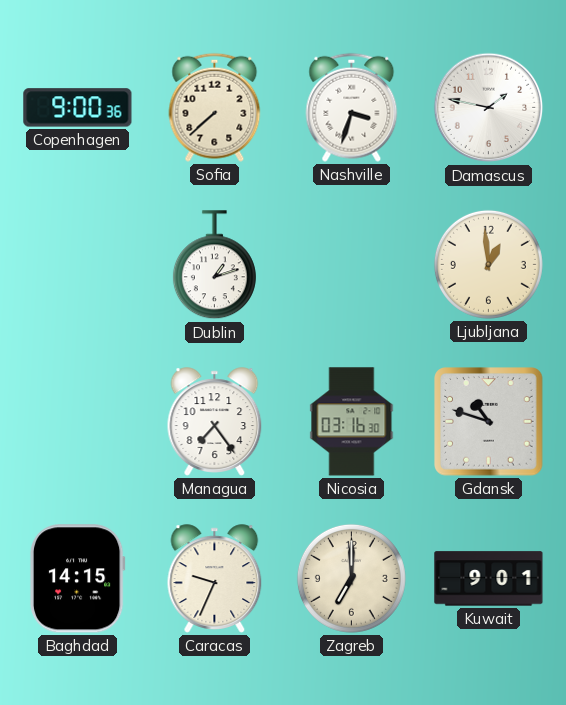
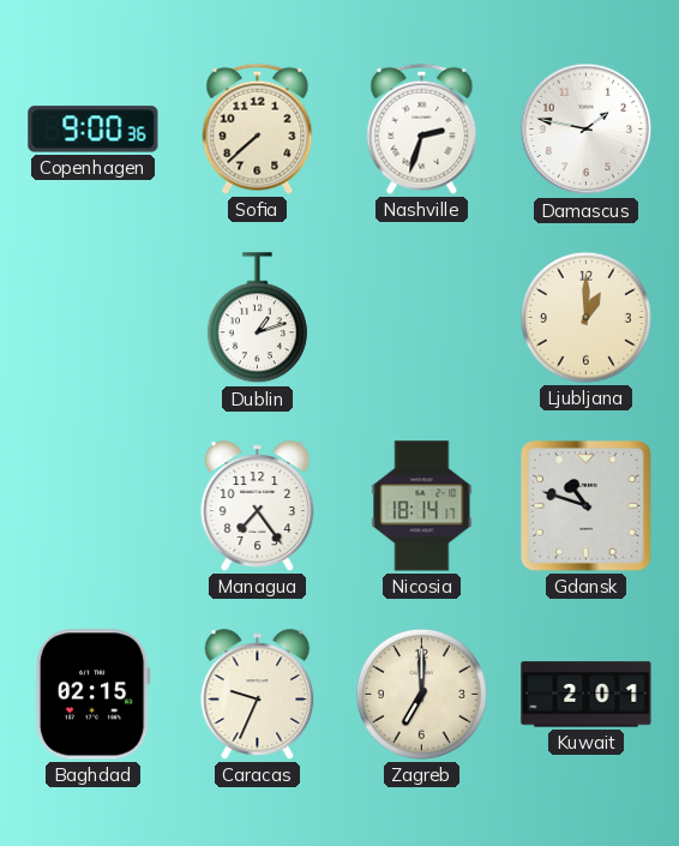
Nashville: 3:33 -> 2:33
Ljubljana: 12:59 -> 1:00
Nicosia: 03:16 -> 18:14
Baghdad: 14:15 -> 02:15
Kuwait: 9:01 -> 2:01
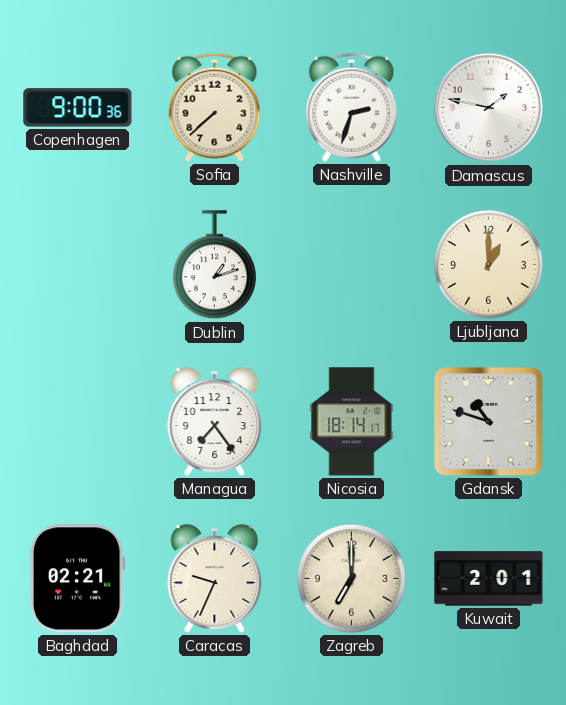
Baghdad: 02:15 -> 02:21
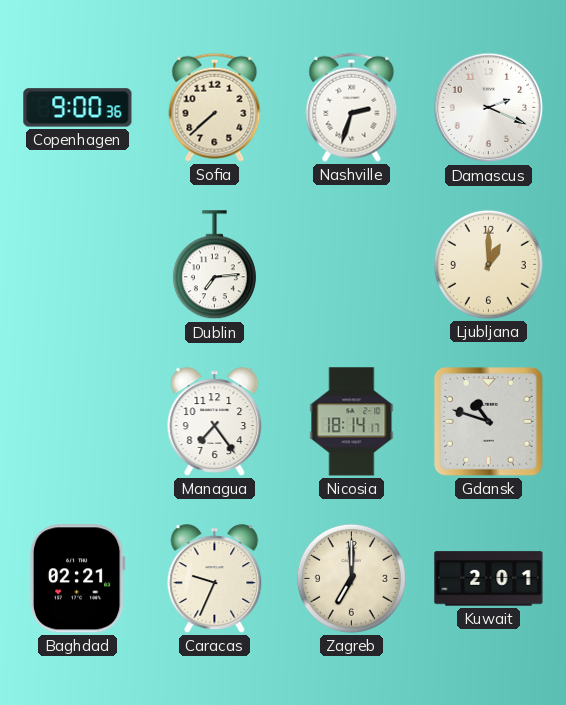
Damascus: 1:47 -> 2:19
Dublin: 1:12 -> 7:14
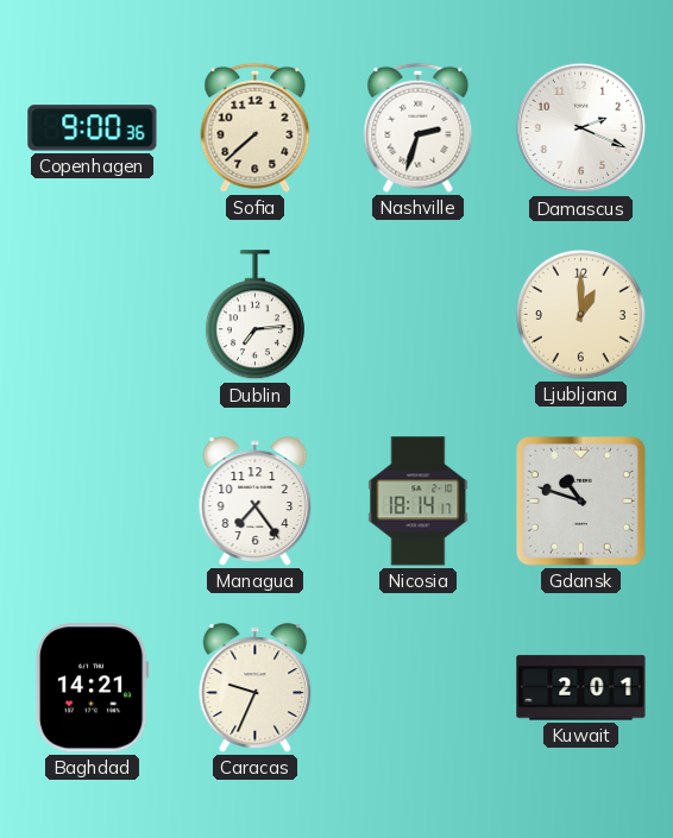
Baghdad: 02:21 -> 14:21
Zagreb: 7:00 -> none
